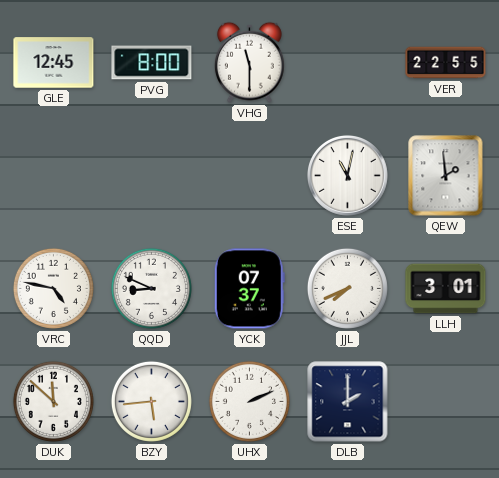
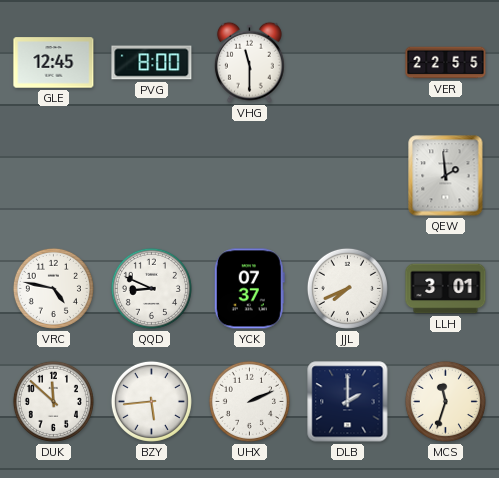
ESE: 11:02 -> none
MCS: none -> 11:33
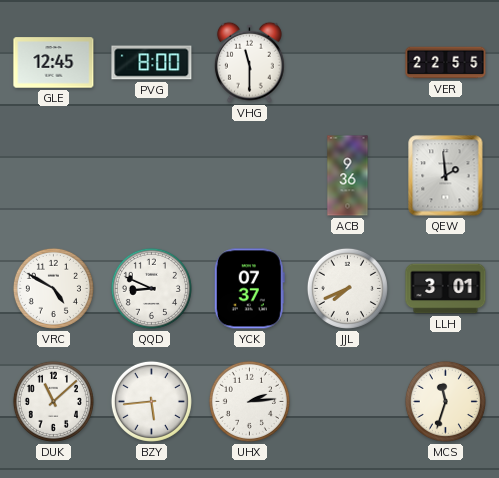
ACB: none -> 9:36
VRC: 4:47 -> 4:50
DUK: 11:52 -> 11:08
UHX: 2:11 -> 2:14
DLB: 2:00 -> none
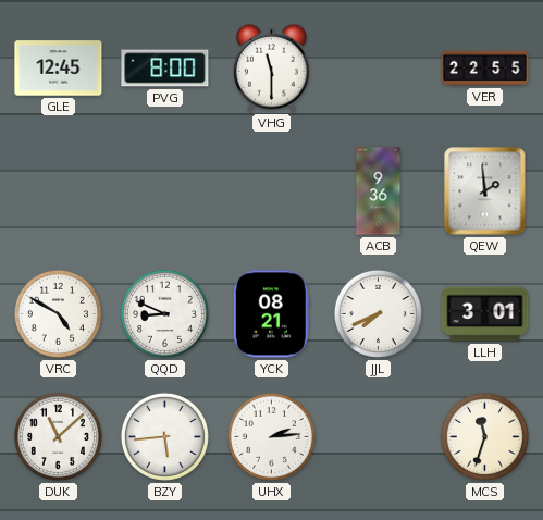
YCK: 07:37 -> 08:21
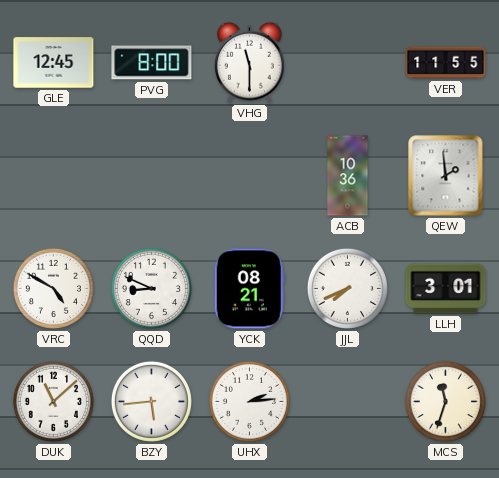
VER: 22:55 -> 11:55
ACB: 9:36 -> 10:36
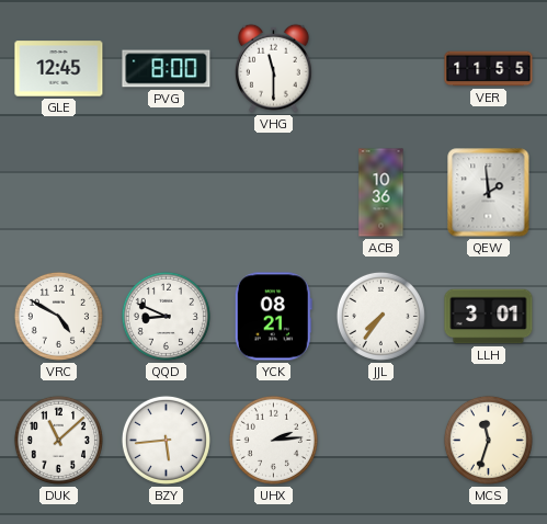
JJL: 7:41 -> 7:36
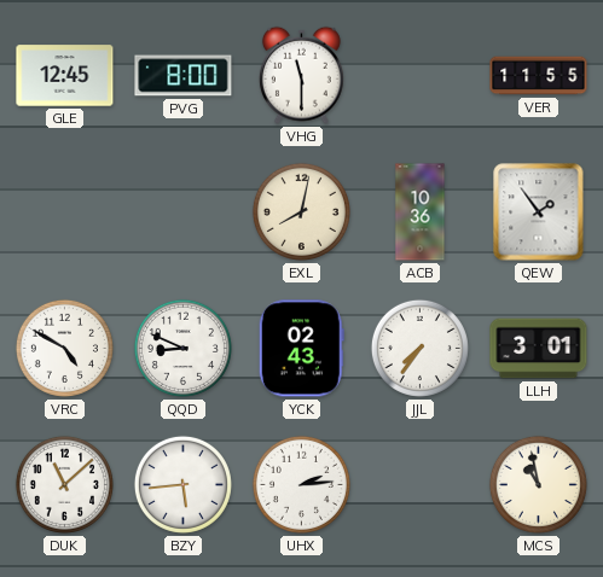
EXL: none -> 8:02
QEW: 1:59 -> 1:54
YCK: 08:21 -> 02:43
MCS: 11:33 -> 10:58
